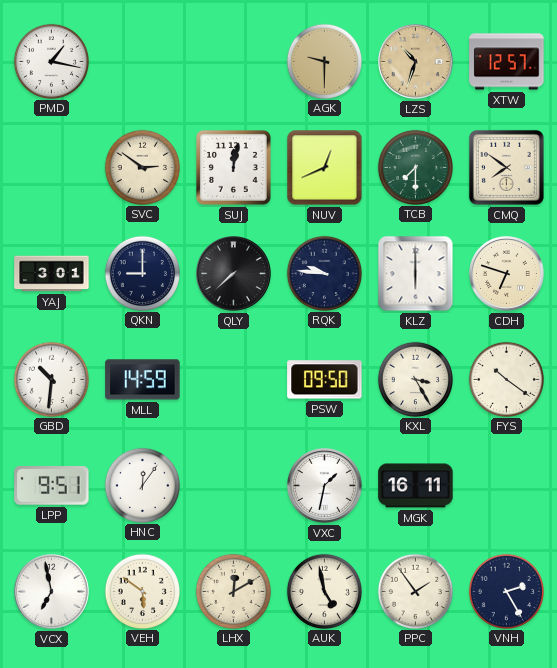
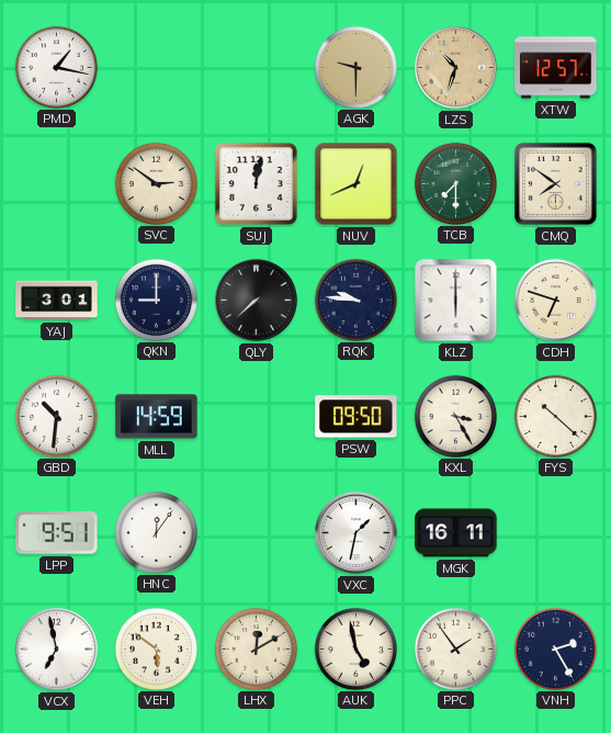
FYS: 10:21 -> 10:22
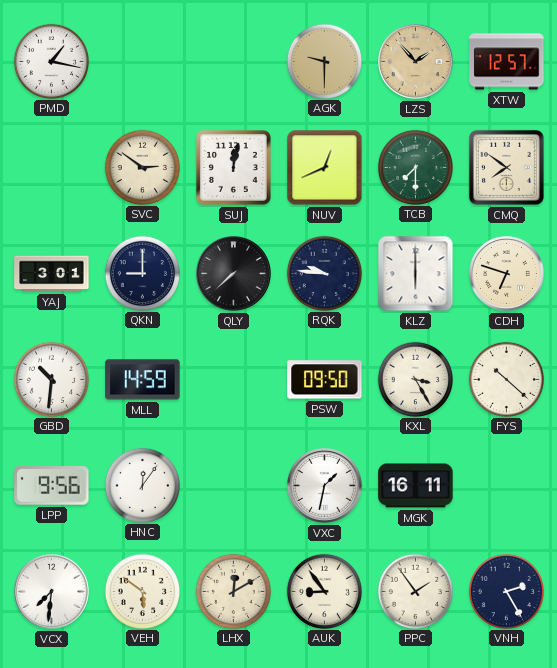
LZS: 10:33 -> 1:53
LPP: 9:51 -> 9:56
VCX: 6:58 -> 7:31
AUK: 4:58 -> 8:54
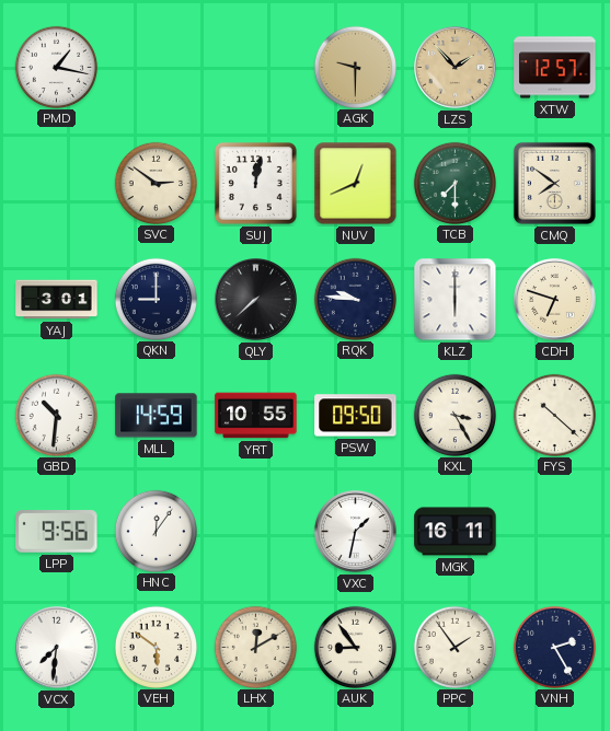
YRT: none -> 10:55
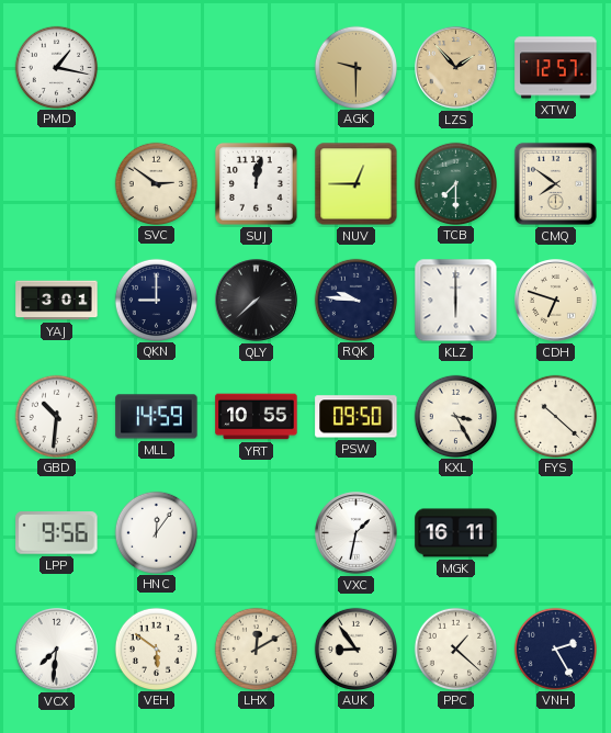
NUV: 12:41 -> 12:45
PPC: 1:54 -> 1:22
